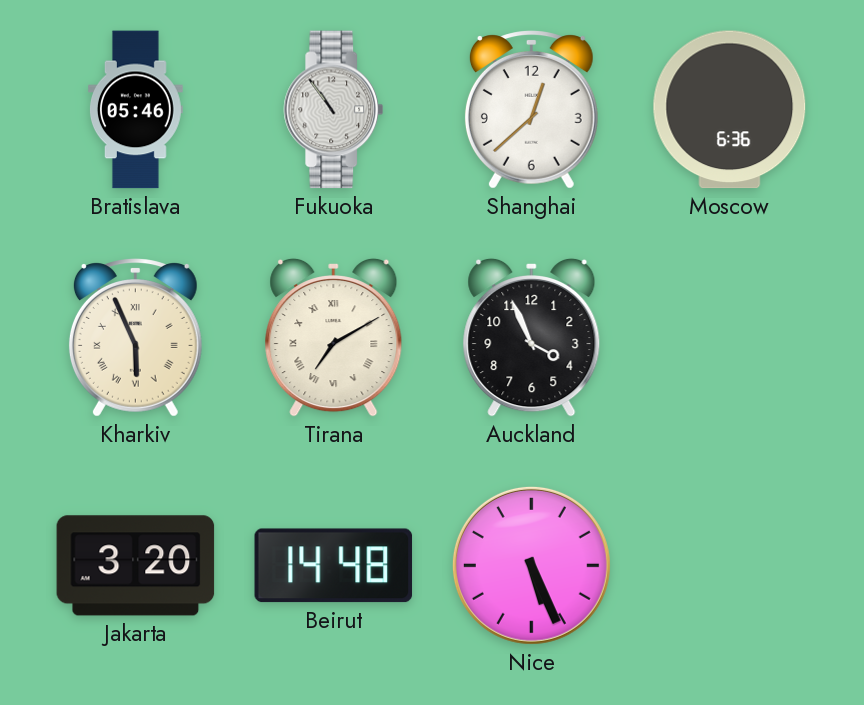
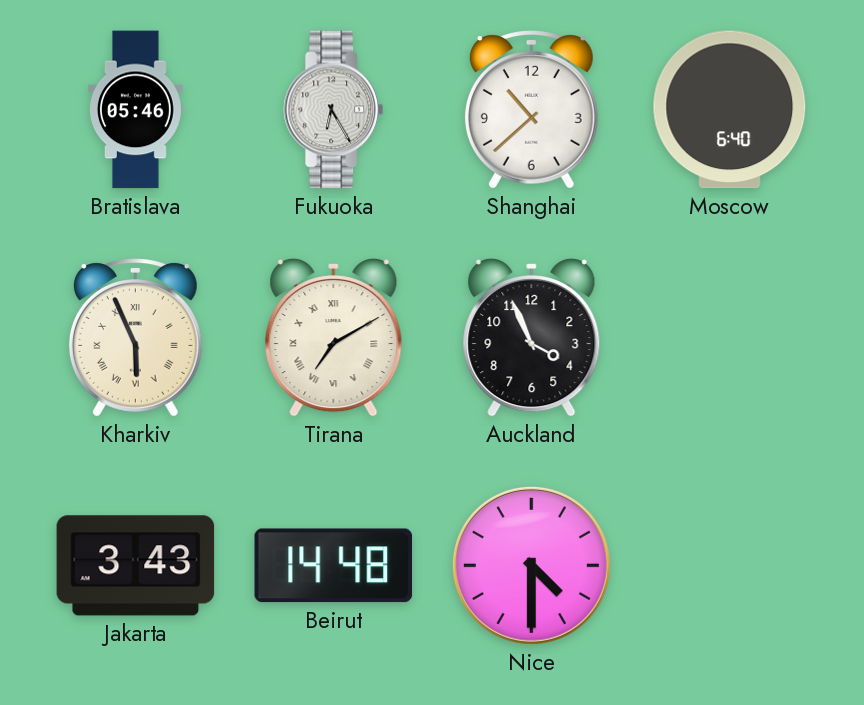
Fukuoka: 10:54 -> 6:25
Shanghai: 12:38 -> 10:38
Moscow: 6:36 -> 6:40
Jakarta: 3:20 -> 3:43
Nice: 5:26 -> 4:30
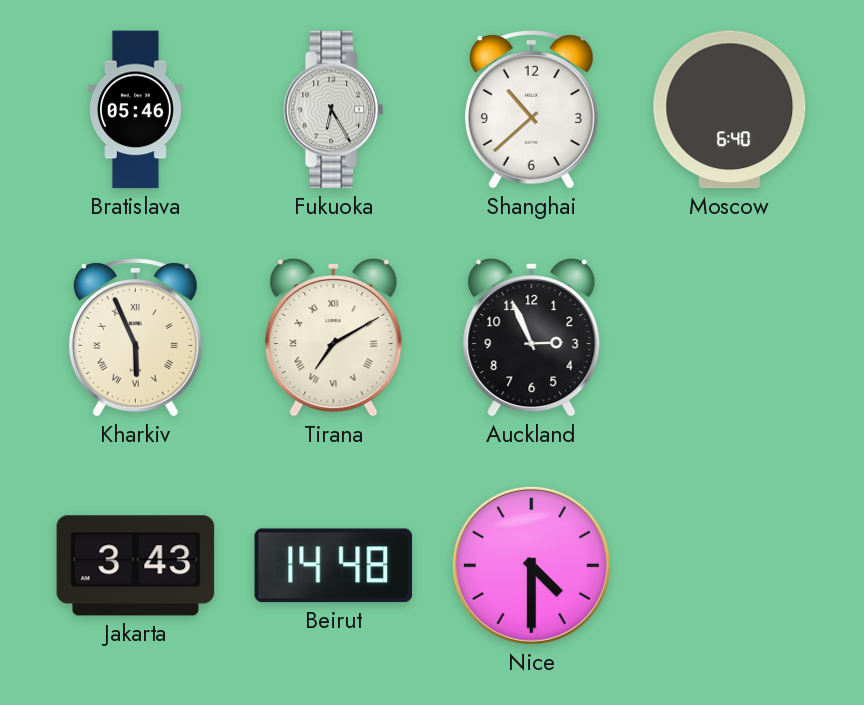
Auckland: 3:56 -> 2:56
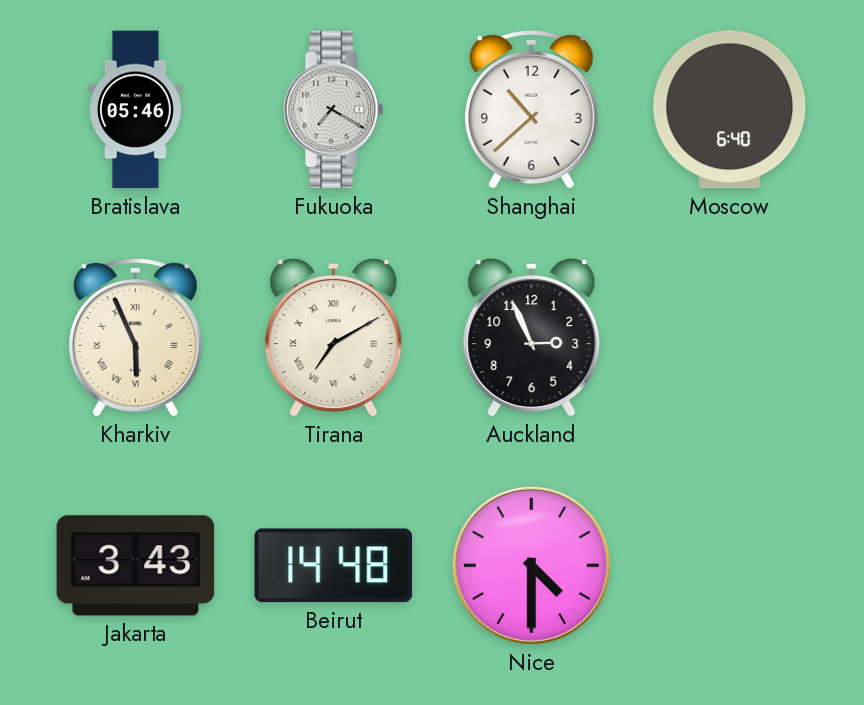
Fukuoka: 6:25 -> 7:20
